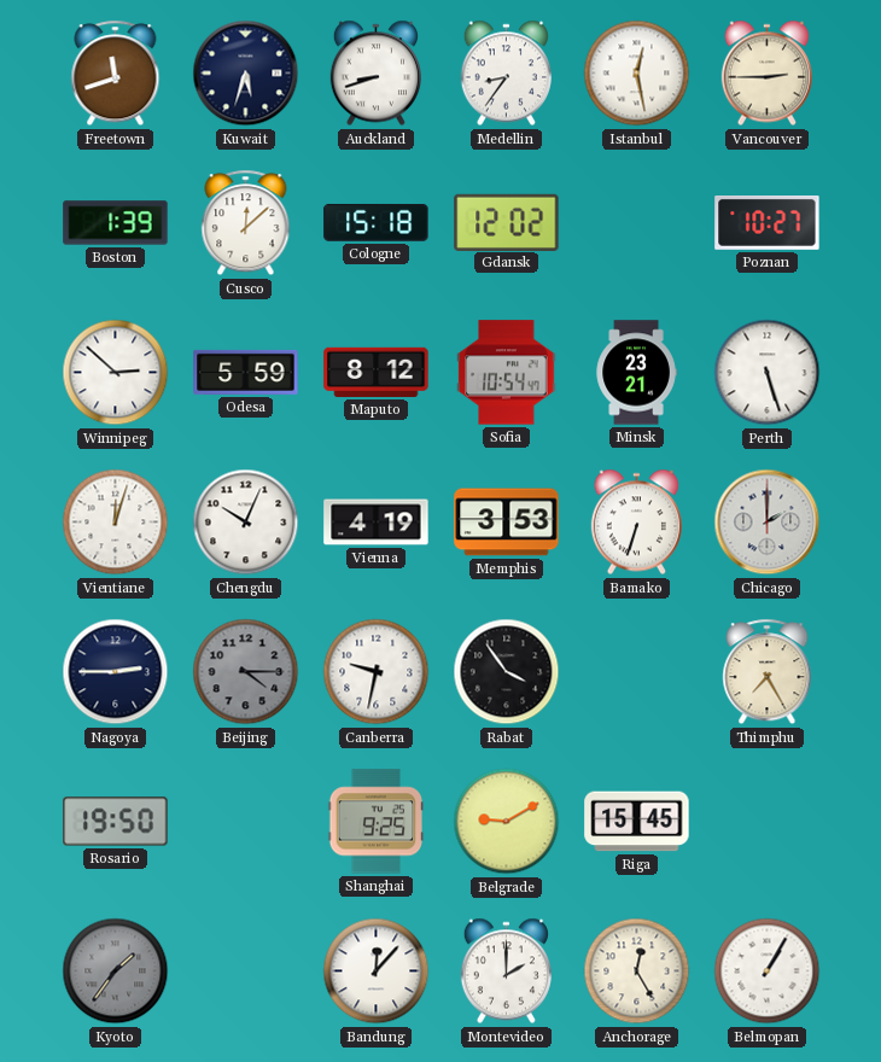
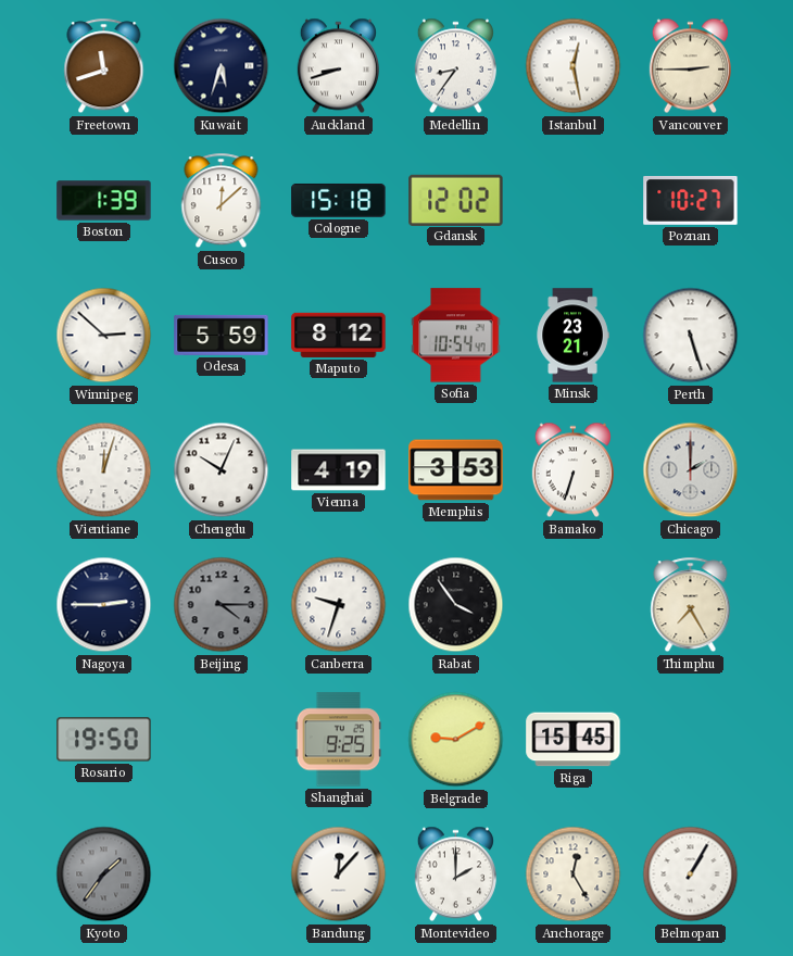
Canberra: 9:32 -> 9:33
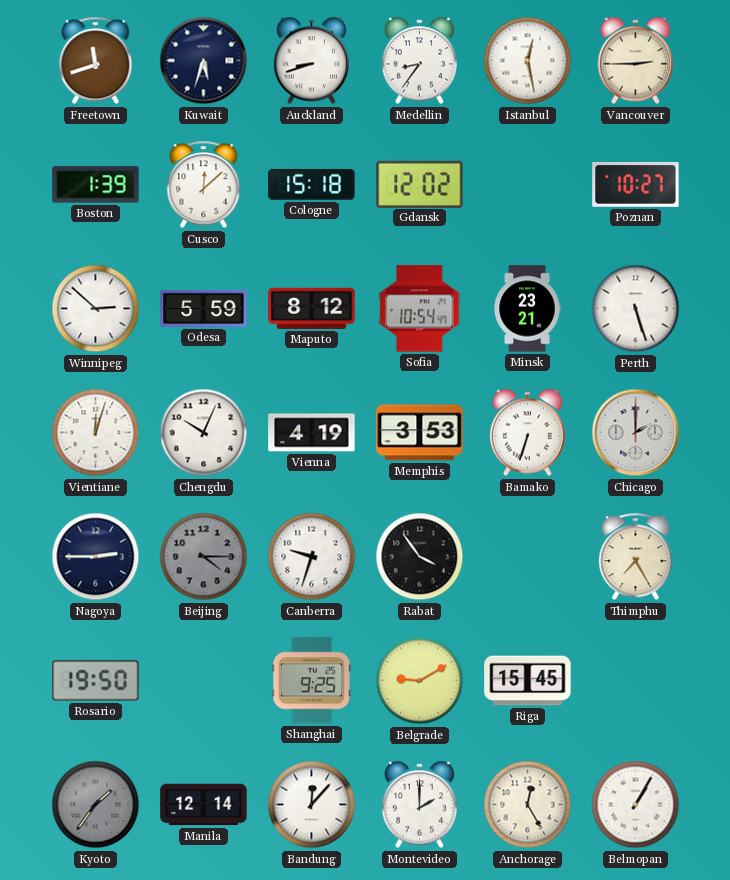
Manila: none -> 12:14
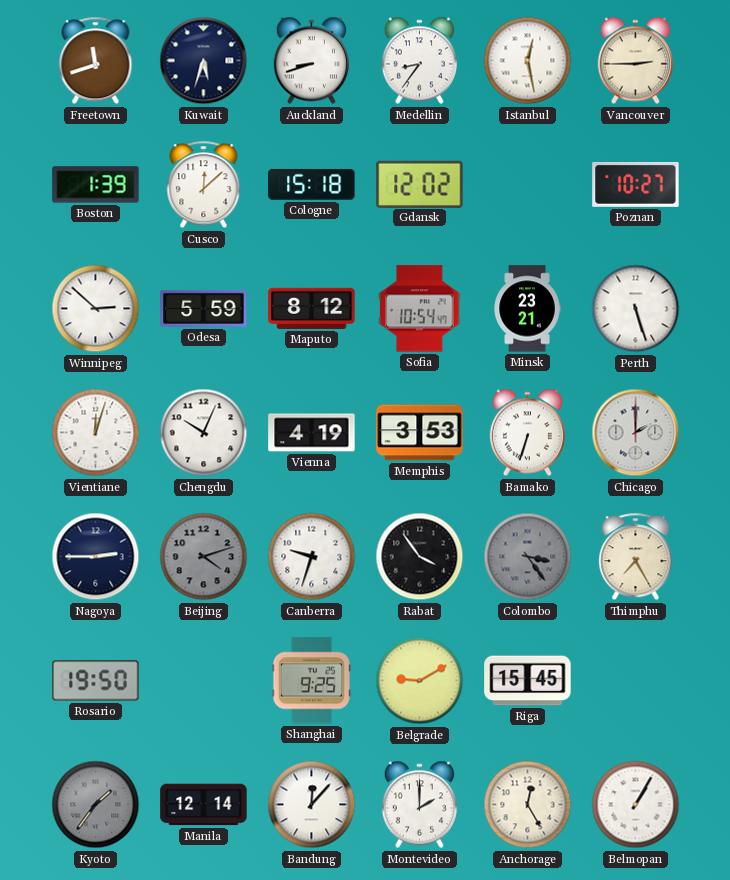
Beijing: 4:15 -> 4:12
Colombo: none -> 3:24
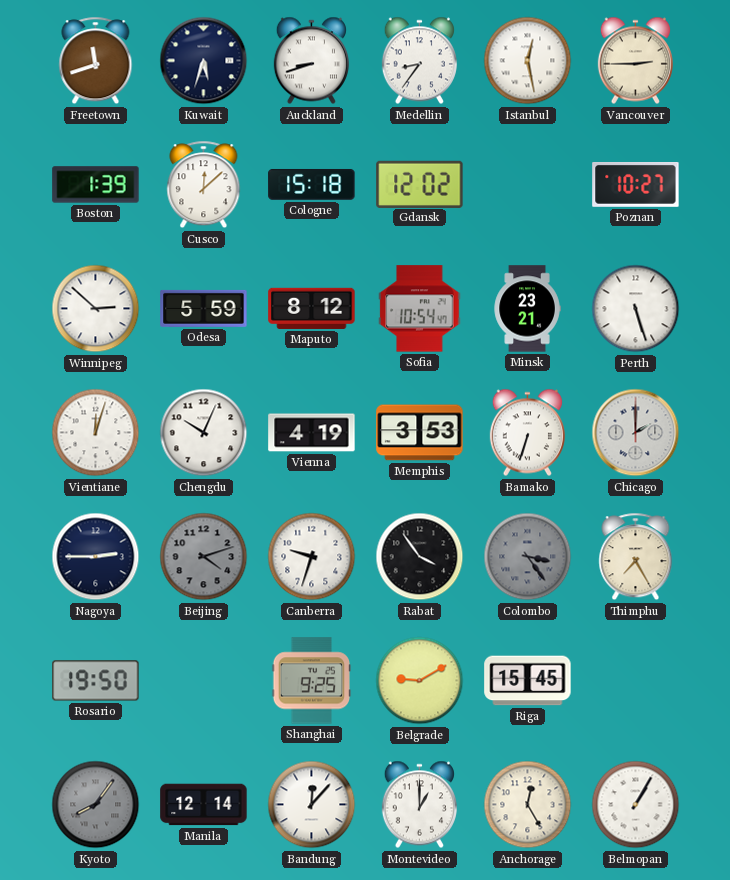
Kyoto: 1:36 -> 8:06
Montevideo: 2:00 -> 1:00
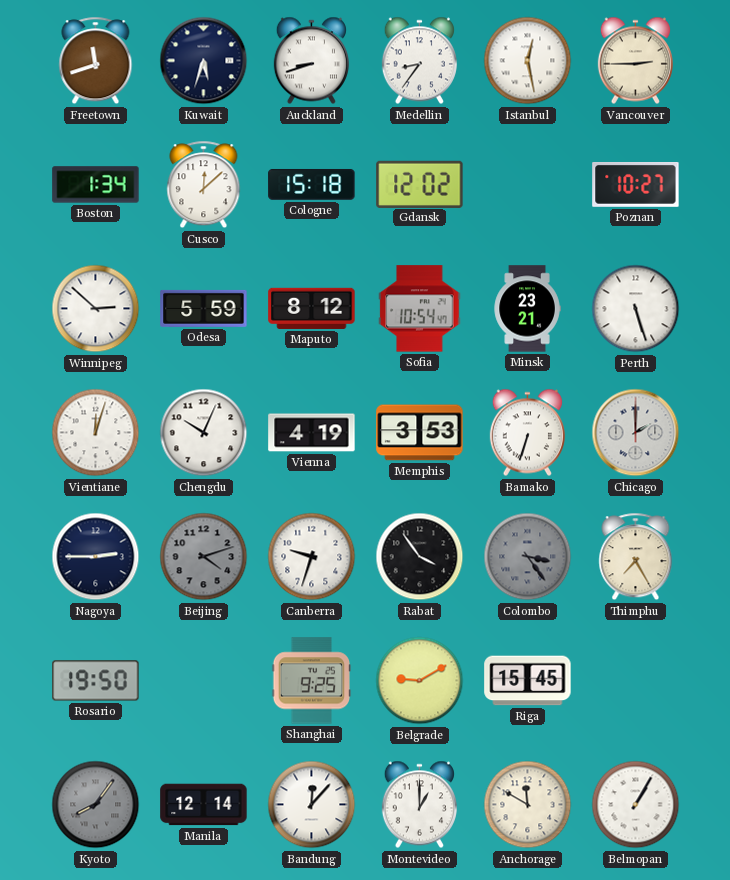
Boston: 1:39 -> 1:34
Anchorage: 12:25 -> 11:50
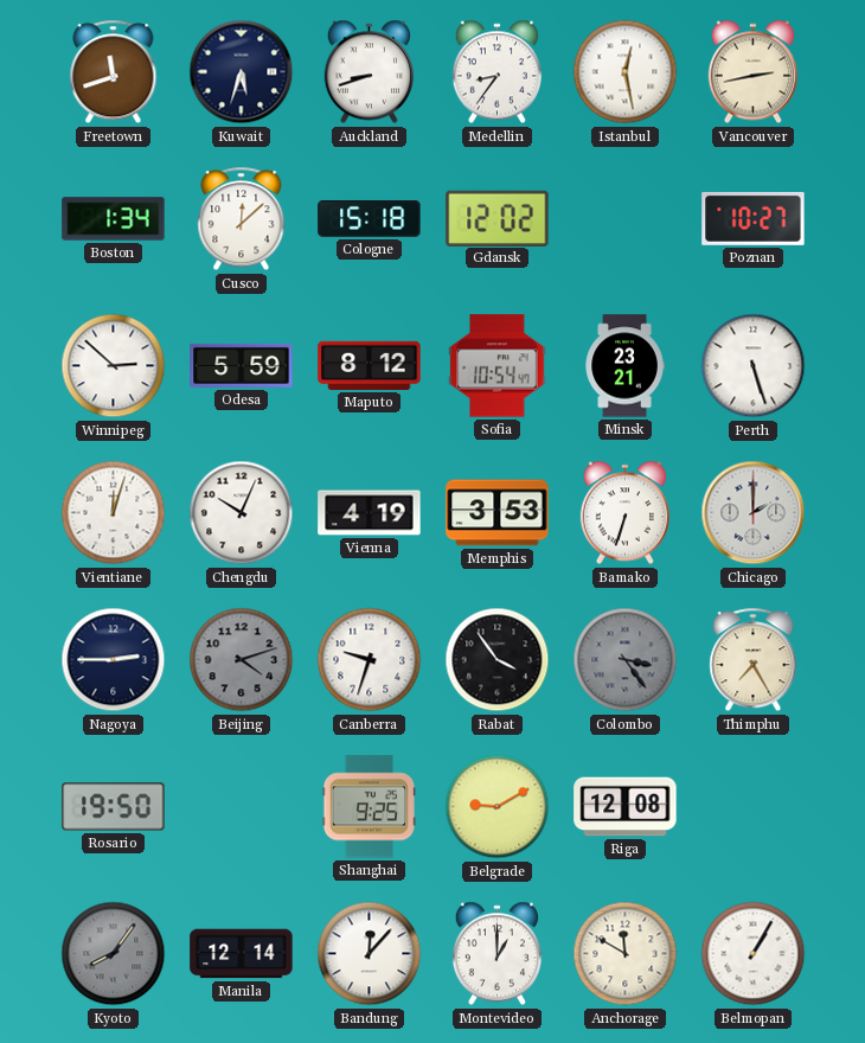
Vancouver: 2:45 -> 2:43
Riga: 15:45 -> 12:08
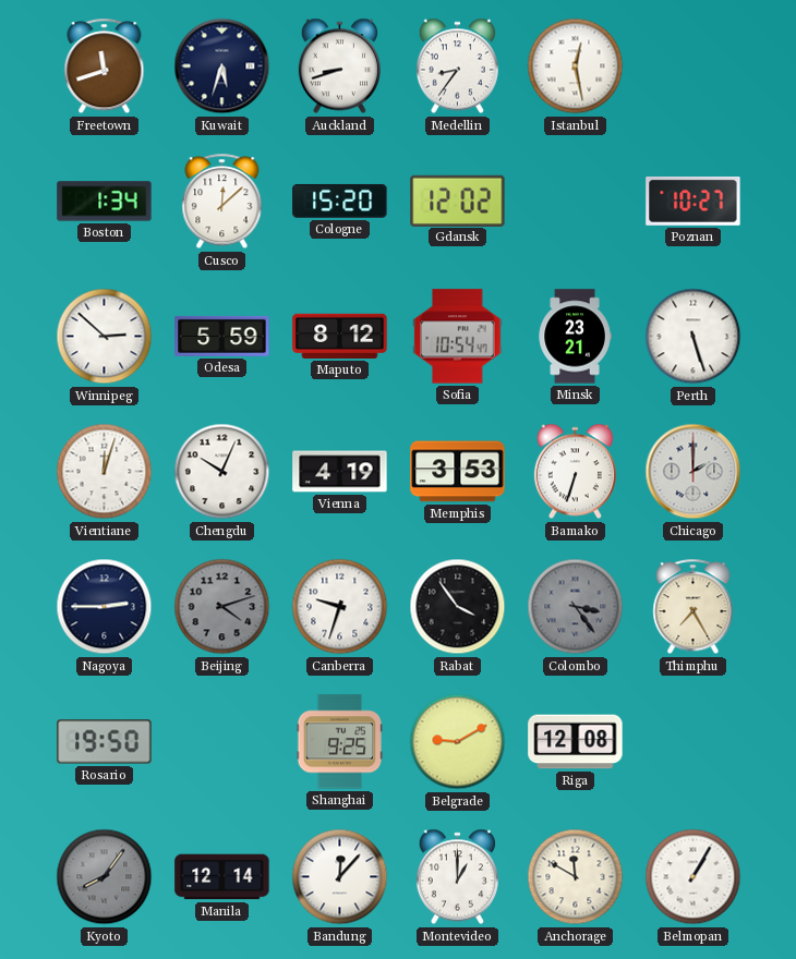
Vancouver: 2:43 -> none
Cologne: 15:18 -> 15:20
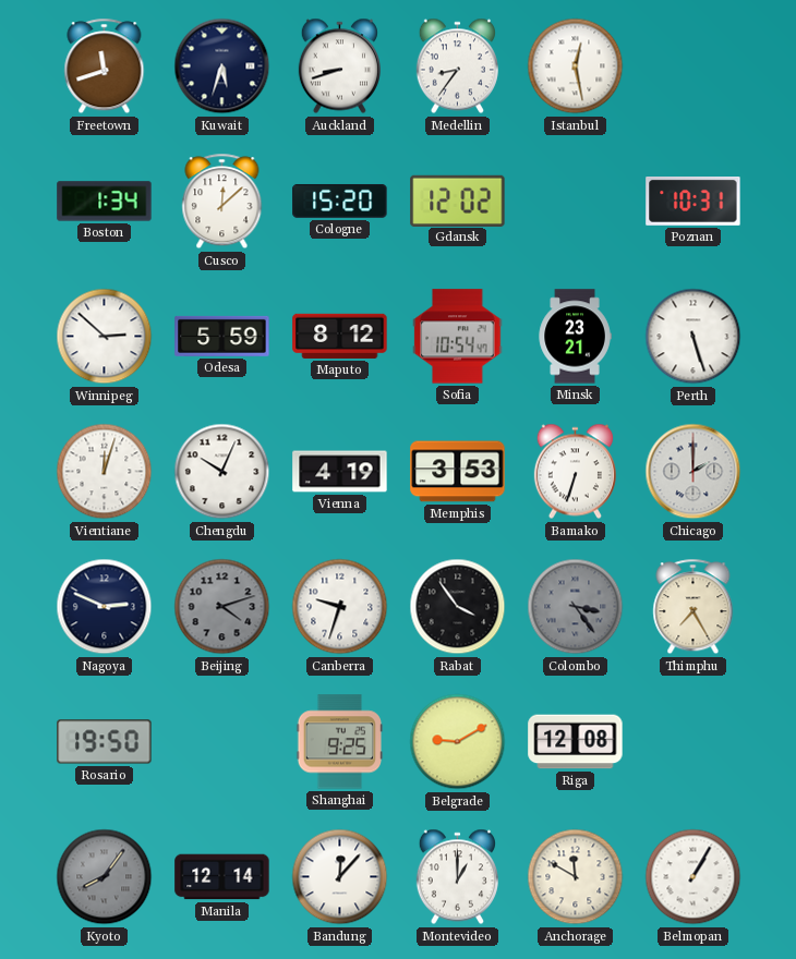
Poznan: 10:27 -> 10:31
Nagoya: 2:45 -> 2:49
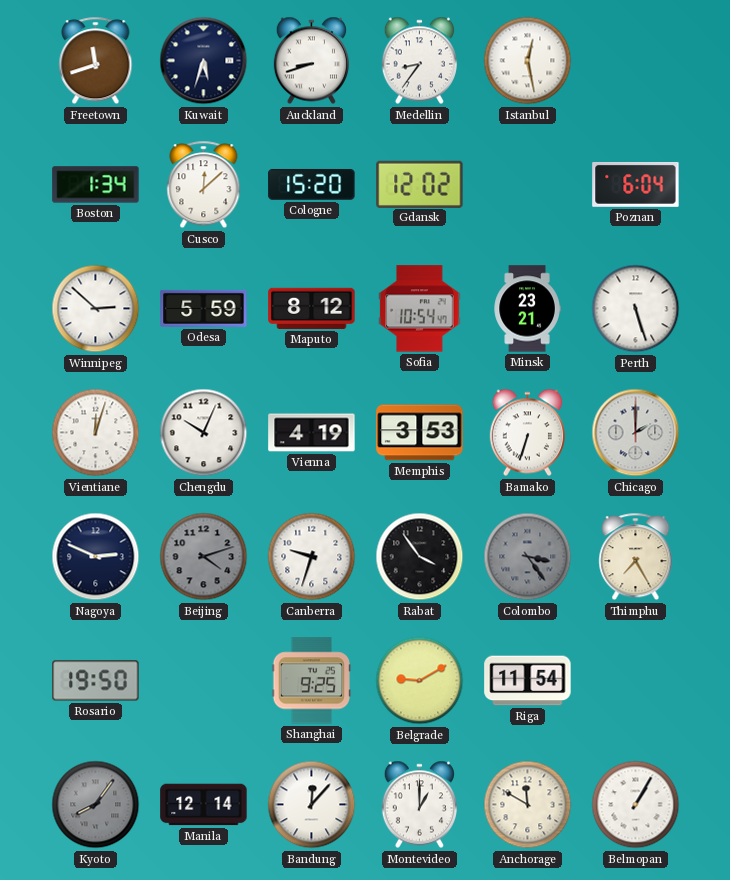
Poznan: 10:31 -> 6:04
Riga: 12:08 -> 11:54
